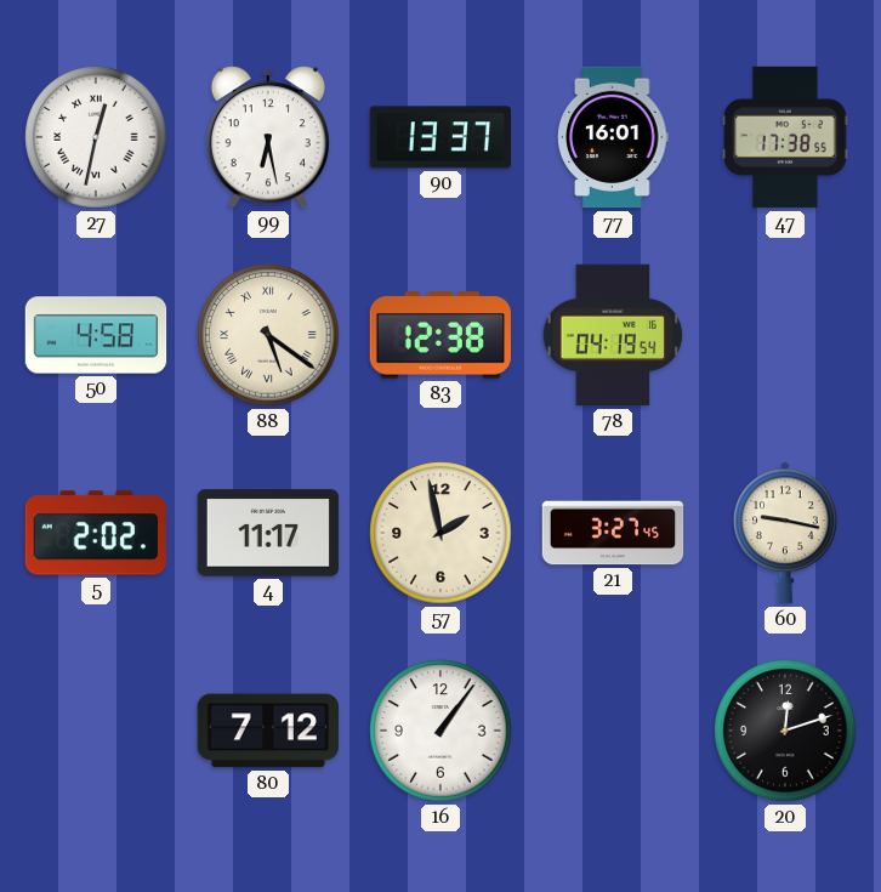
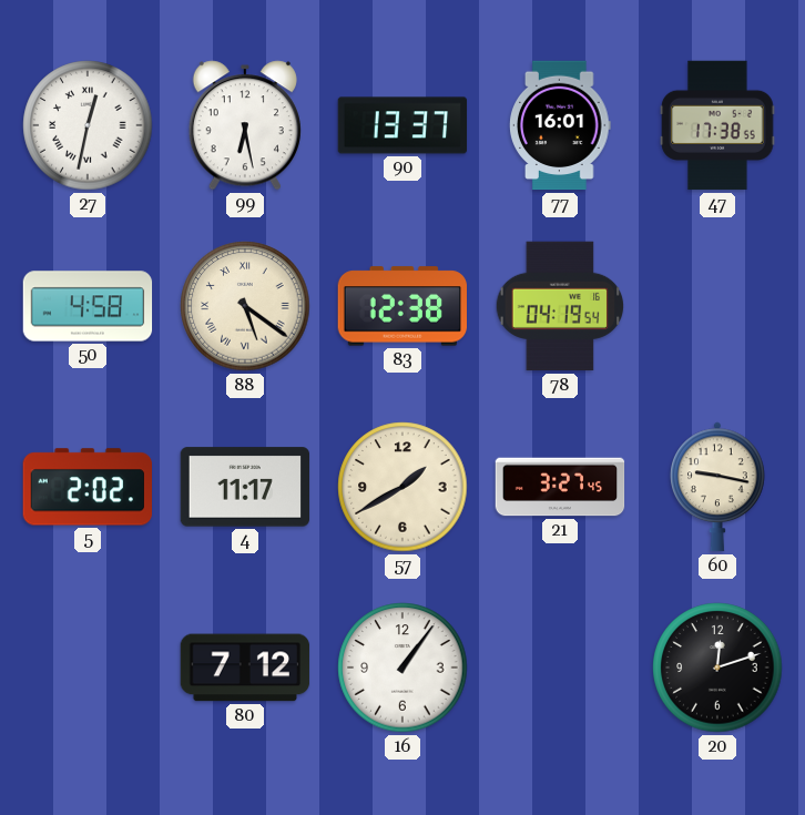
57: 1:58 -> 1:40
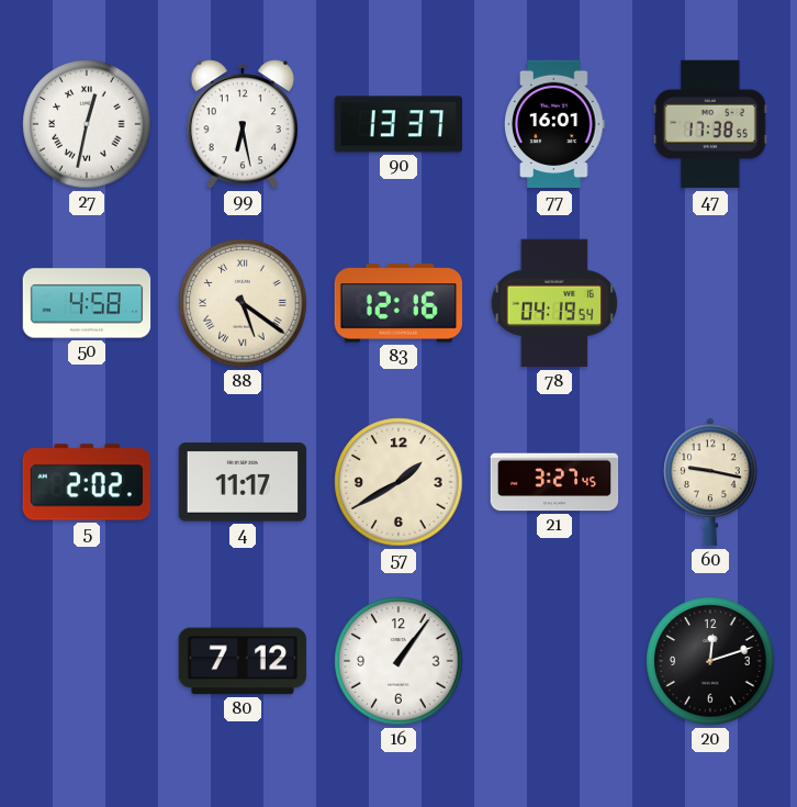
83: 12:38 -> 12:16
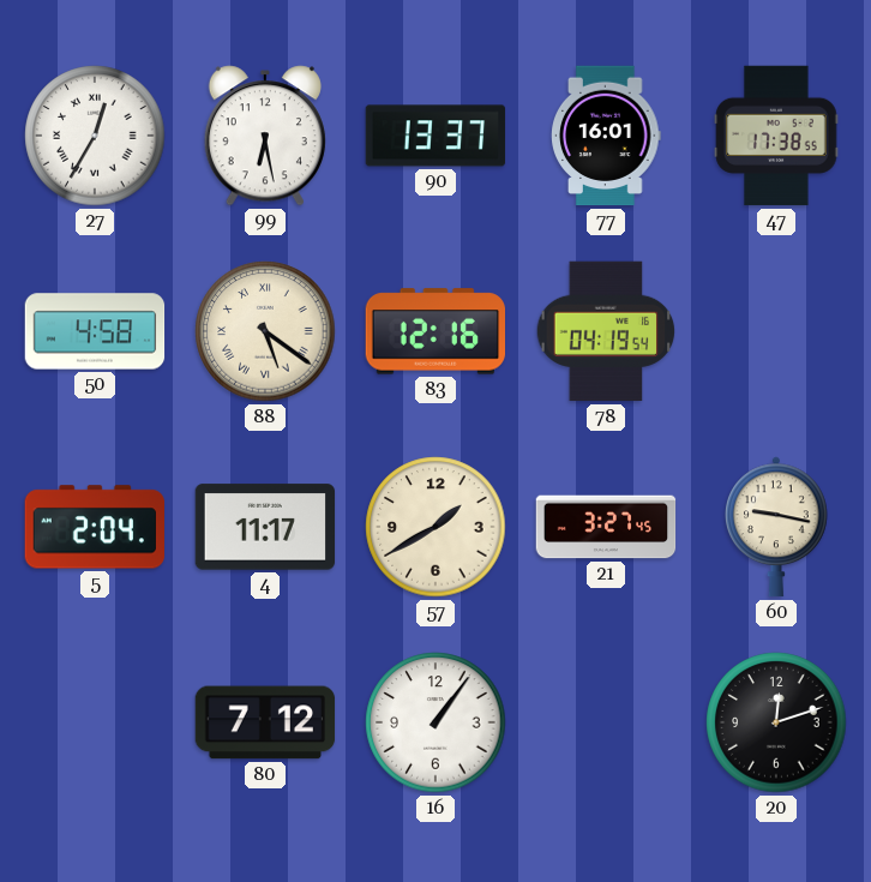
27: 12:32 -> 12:35
5: 2:02 -> 2:04
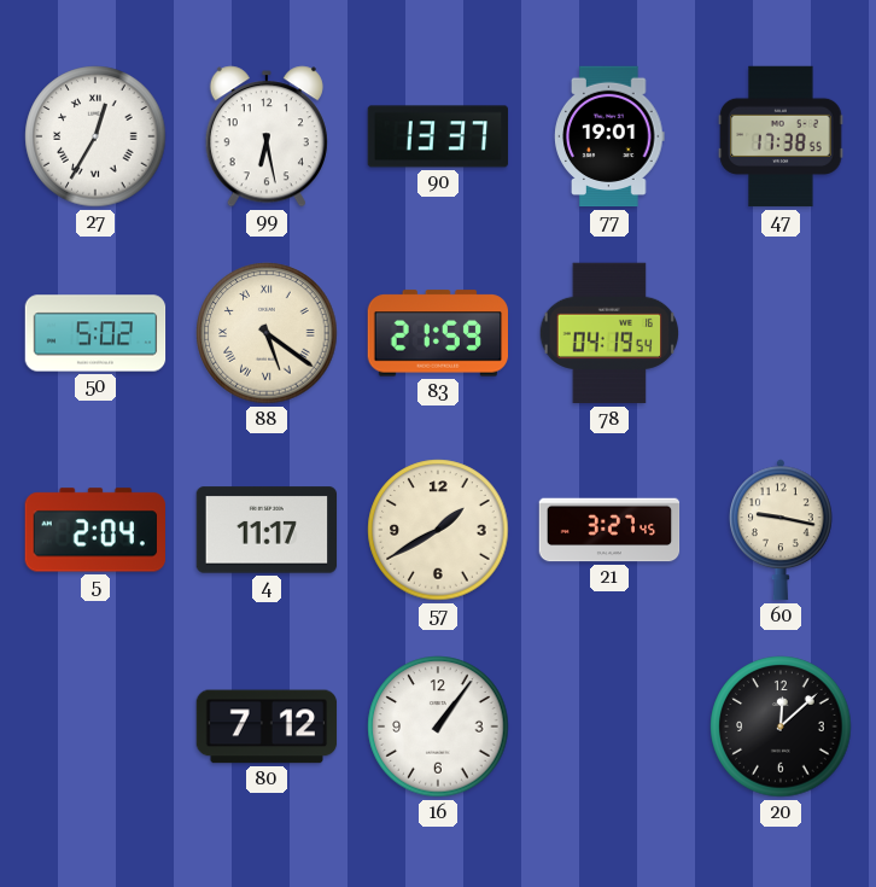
77: 16:01 -> 19:01
50: 4:58 -> 5:02
83: 12:16 -> 21:59
20: 12:12 -> 12:08
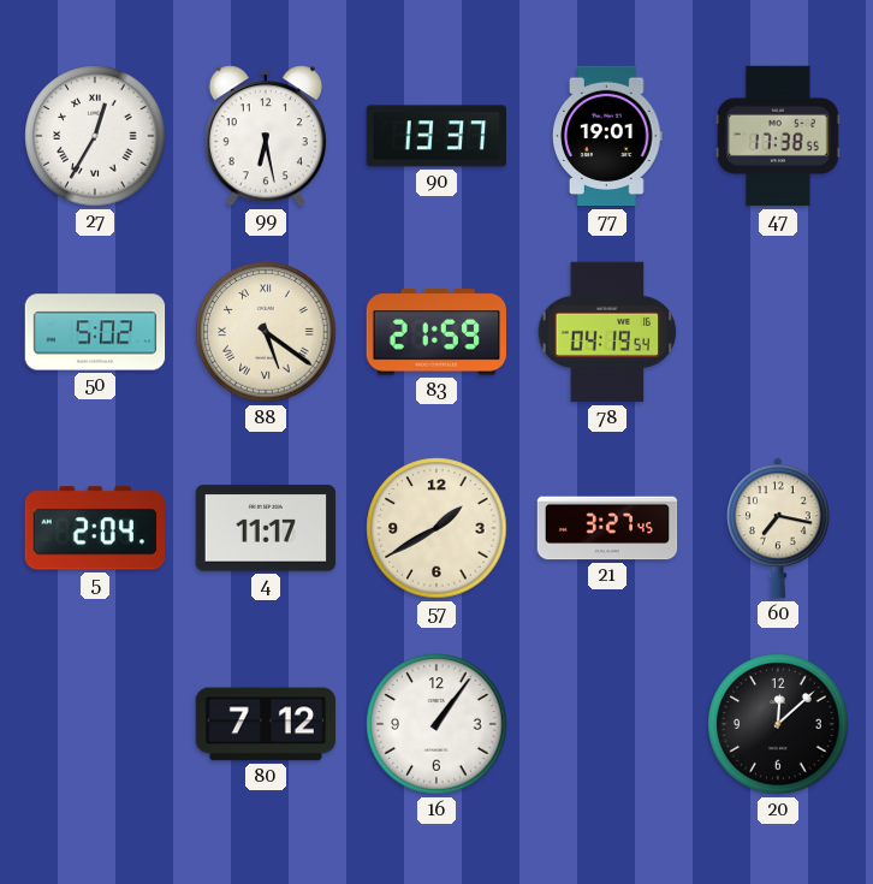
60: 9:17 -> 7:17
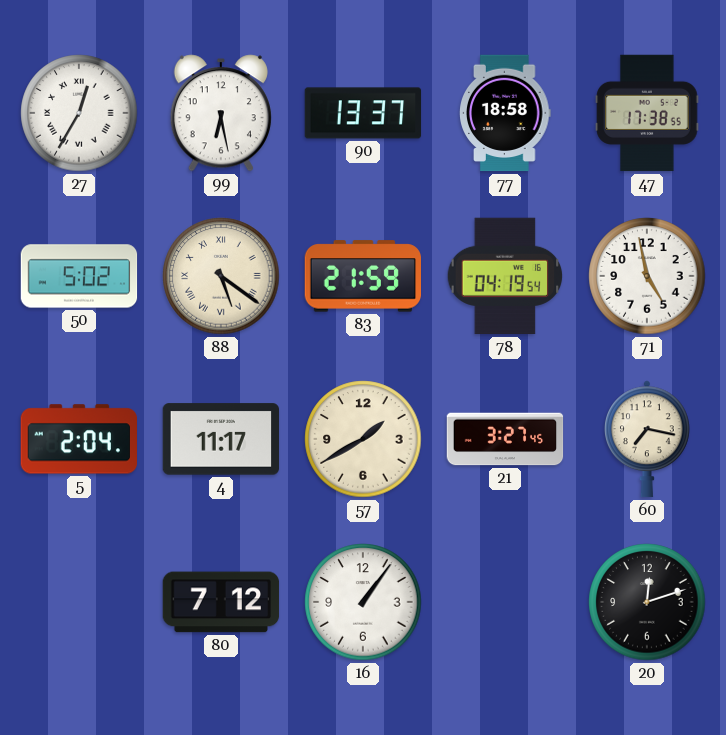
77: 19:01 -> 18:58
71: none -> 4:58
20: 12:08 -> 12:12
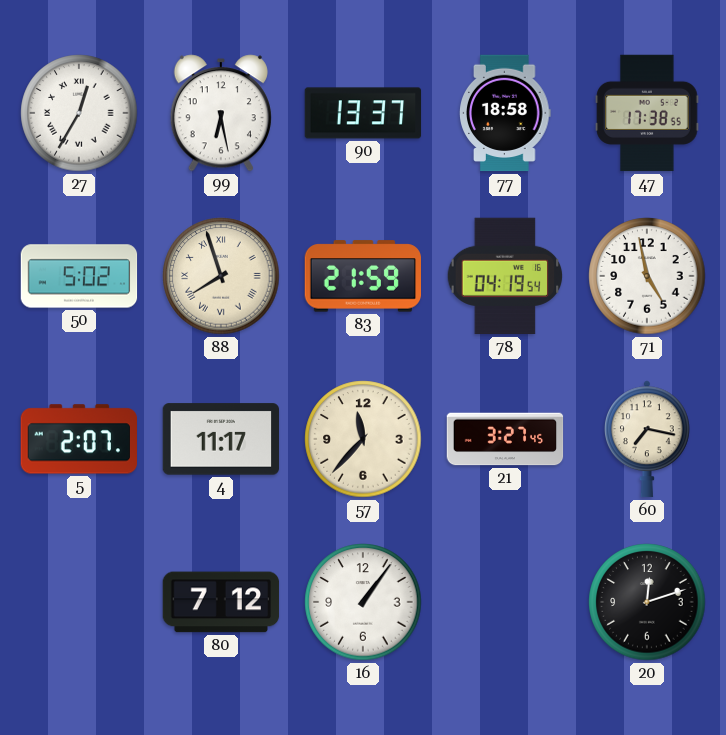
88: 5:21 -> 7:57
5: 2:04 -> 2:07
57: 1:40 -> 11:37
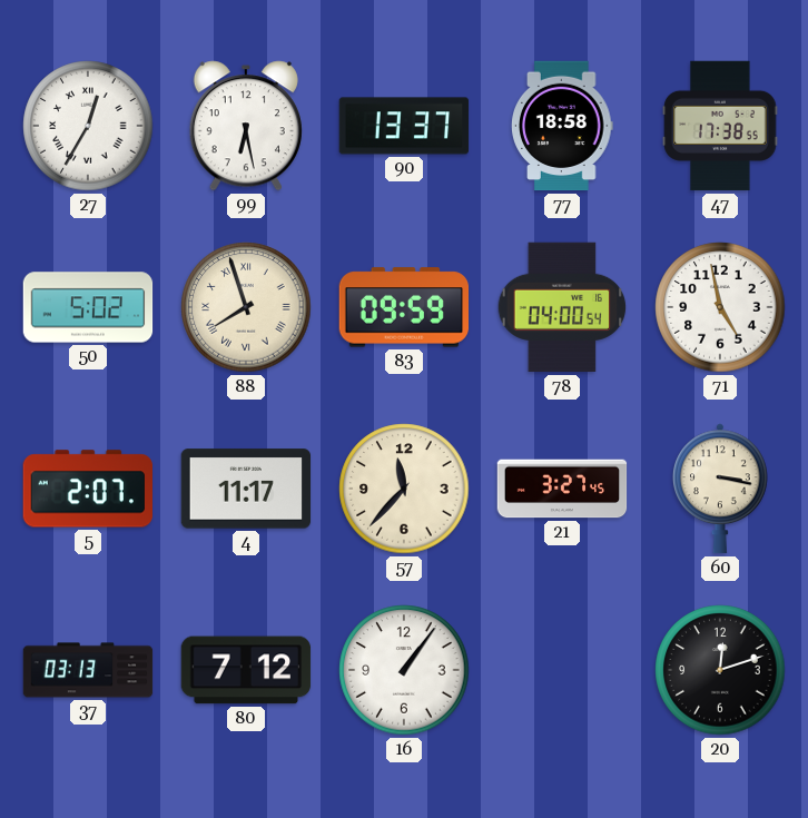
83: 21:59 -> 09:59
78: 04:19 -> 04:00
60: 7:17 -> 3:17
37: none -> 03:13
